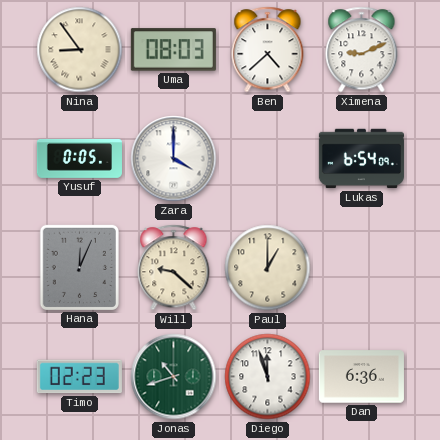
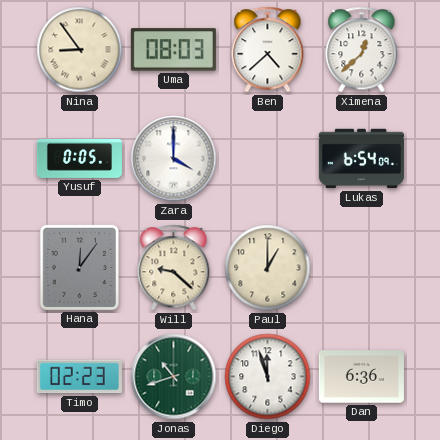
Ximena: 9:11 -> 12:38
Hana: 12:04 -> 12:06
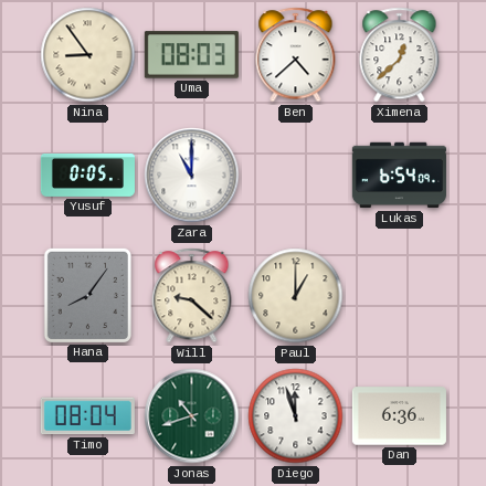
Zara: 4:00 -> 11:00
Hana: 12:06 -> 8:06
Timo: 02:23 -> 08:04
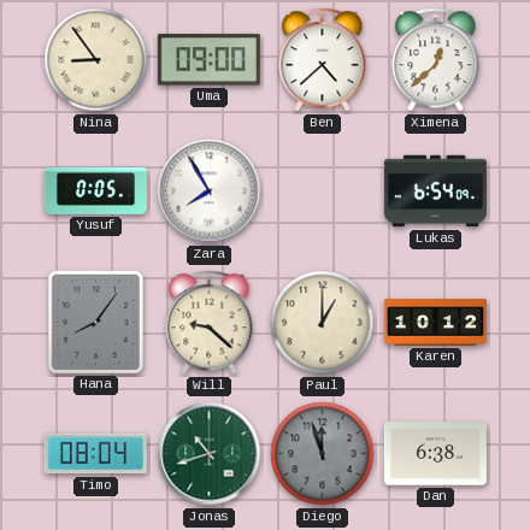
Uma: 08:03 -> 09:00
Zara: 11:00 -> 7:55
Karen: none -> 10:12
Diego dial: white -> grey
Dan: 6:36 -> 6:38
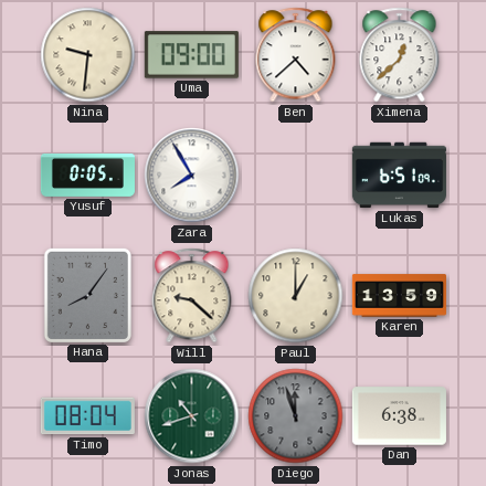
Nina: 8:54 -> 9:31
Lukas: 6:54 -> 6:51
Karen: 10:12 -> 13:59
